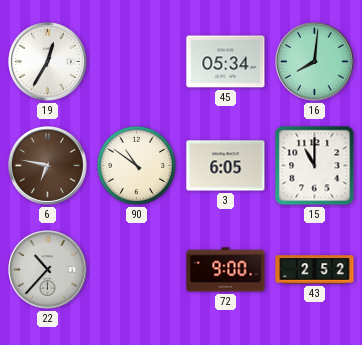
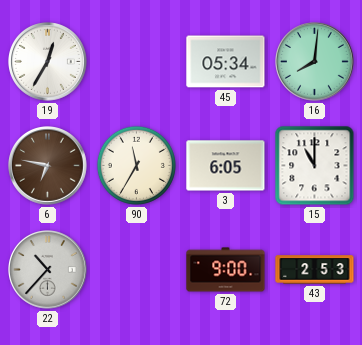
90: 10:51 -> 11:35
43: 2:52 -> 2:53
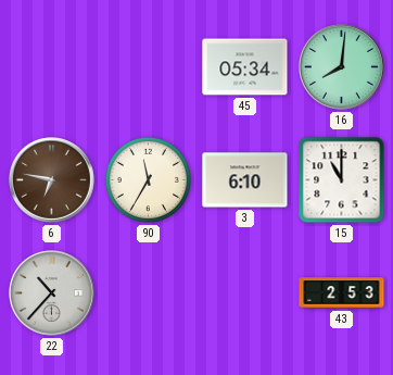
19: 12:35 -> none
3: 6:05 -> 6:10
72: 9:00 -> none
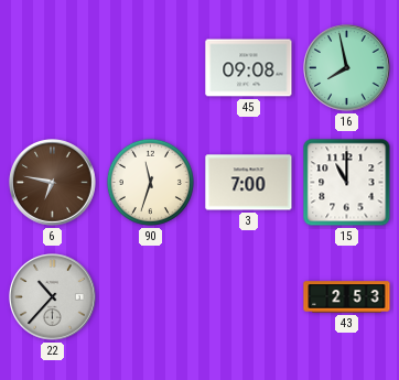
45: 05:34 -> 09:08
16: 8:01 -> 7:58
90: 11:35 -> 11:33
3: 6:10 -> 7:00
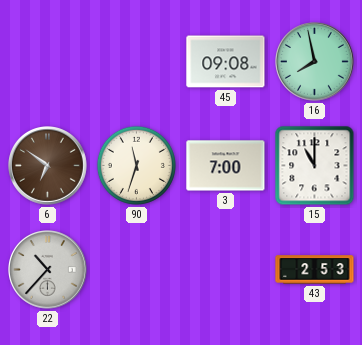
6: 6:47 -> 6:51
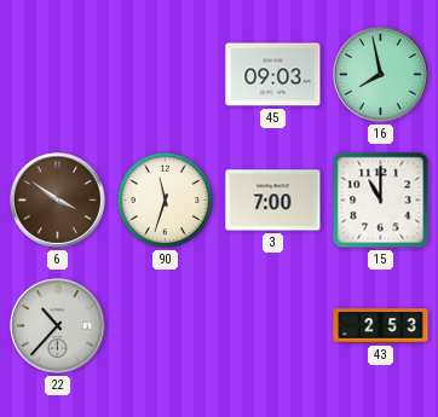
45: 09:08 -> 09:03
6: 6:51 -> 3:51
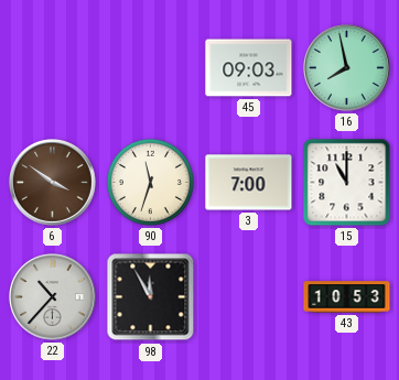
98: none -> 11:55
43: 2:53 -> 10:53
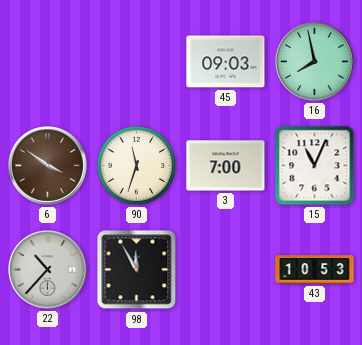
15: 11:00 -> 11:04
